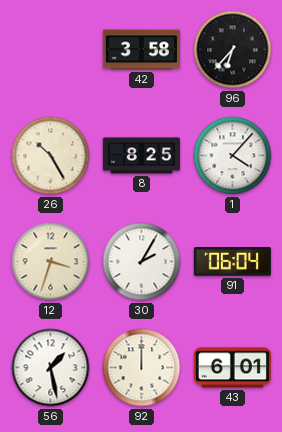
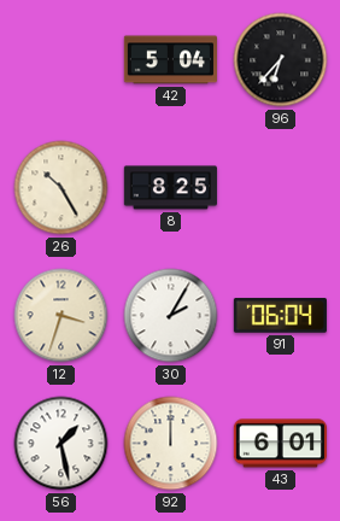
42: 3:58 -> 5:04
1: 4:07 -> none
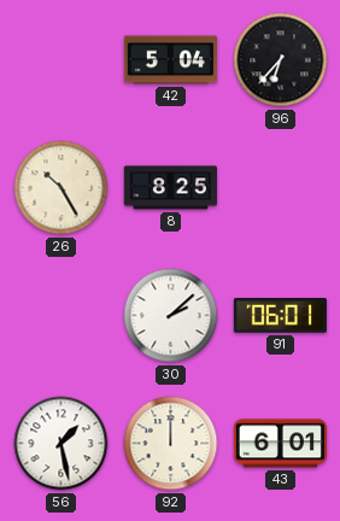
12: 3:33 -> none
30: 2:05 -> 2:08
91: 06:04 -> 06:01
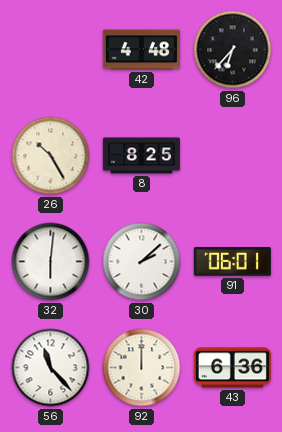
42: 5:04 -> 4:48
32: none -> 6:01
56: 1:28 -> 11:23
43: 6:01 -> 6:36
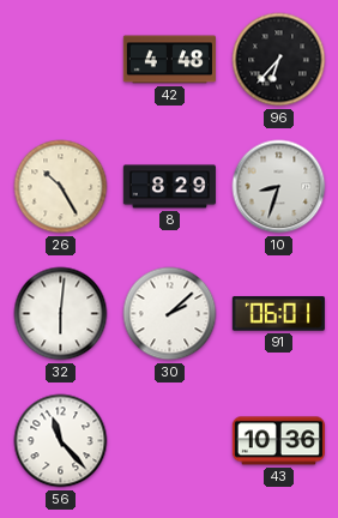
8: 8:25 -> 8:29
10: none -> 8:33
92: 12:00 -> none
43: 6:36 -> 10:36
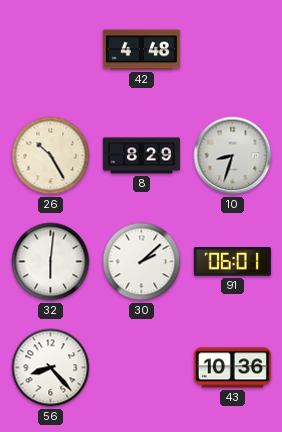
96: 6:37 -> none
56: 11:23 -> 8:23
